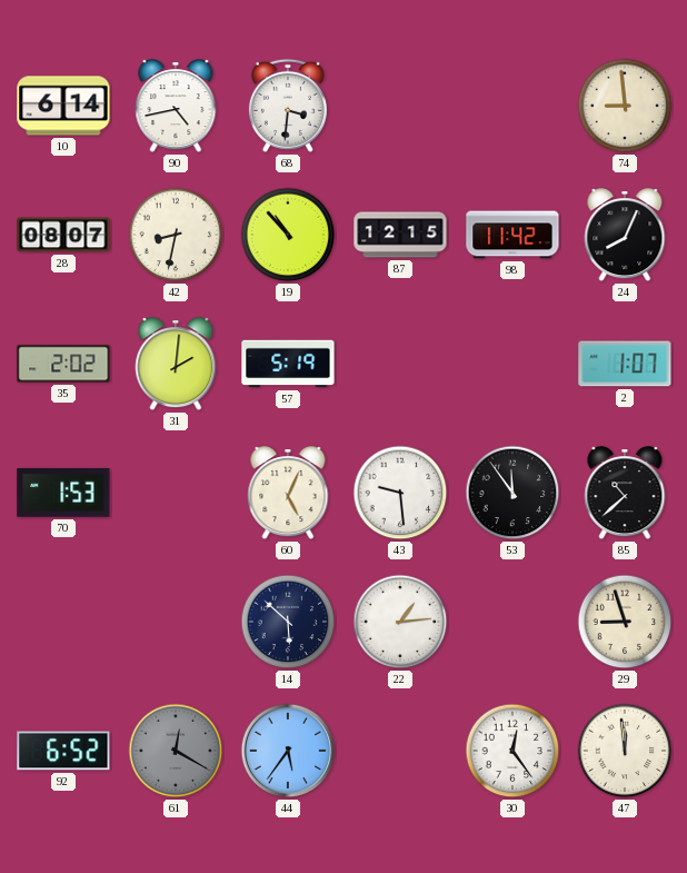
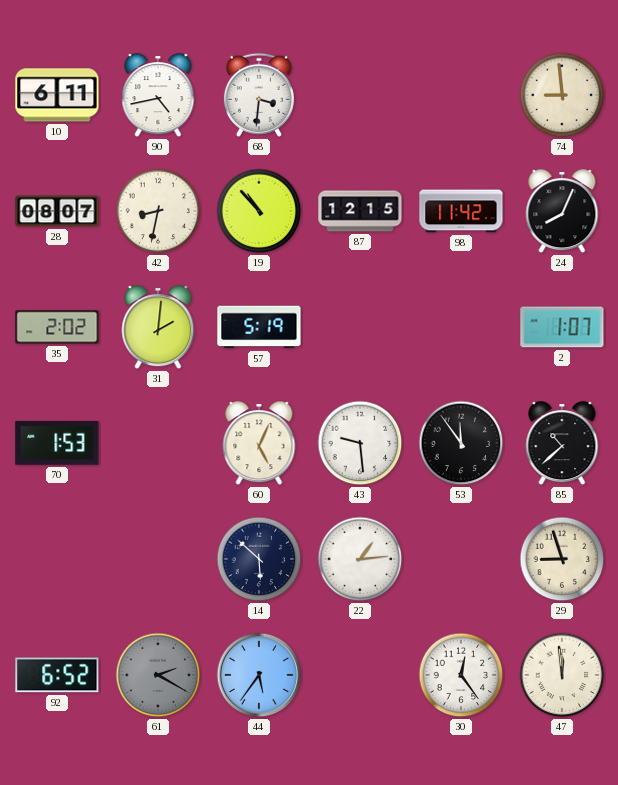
10: 6:14 -> 6:11
61: 12:20 -> 2:20
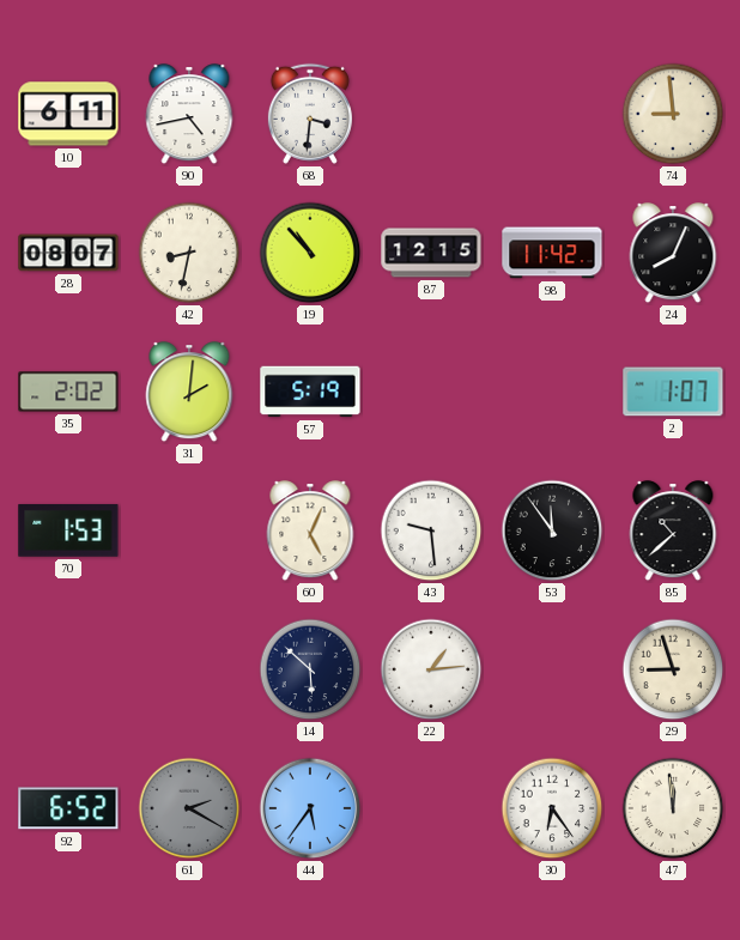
30: 12:24 -> 6:24
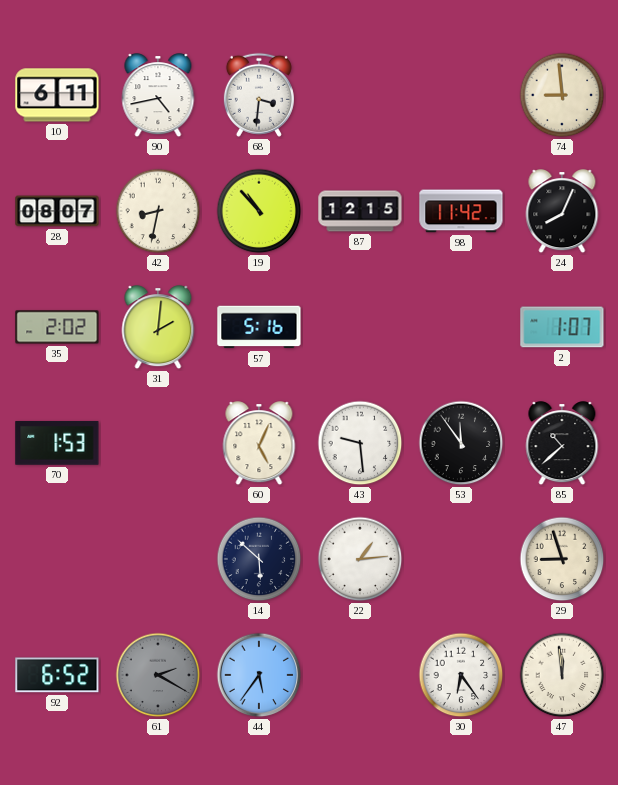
57: 5:19 -> 5:16
